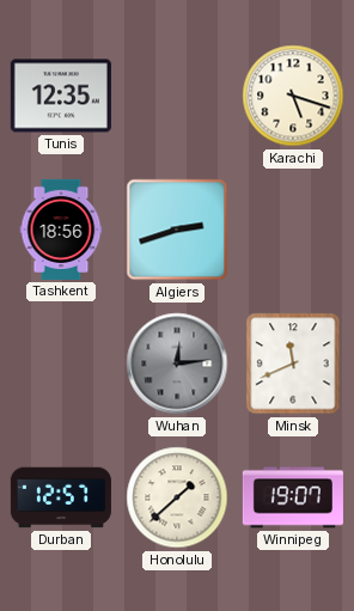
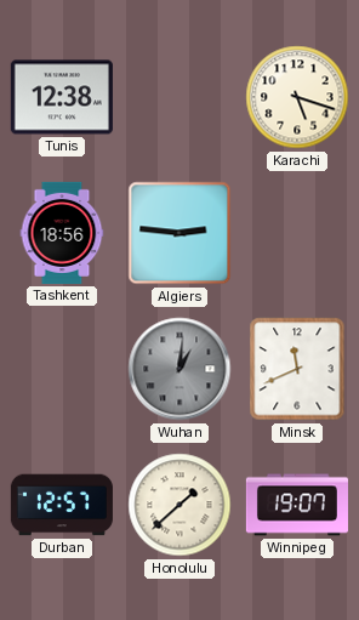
Tunis: 12:35 -> 12:38
Algiers: 2:42 -> 2:46
Wuhan: 12:14 -> 1:01
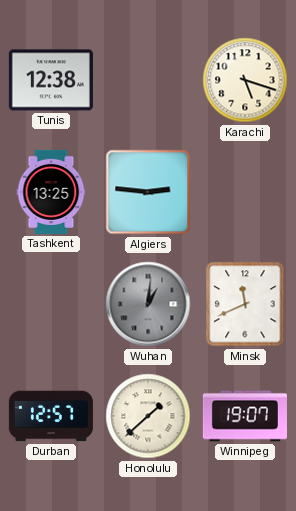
Tashkent: 18:56 -> 13:25
